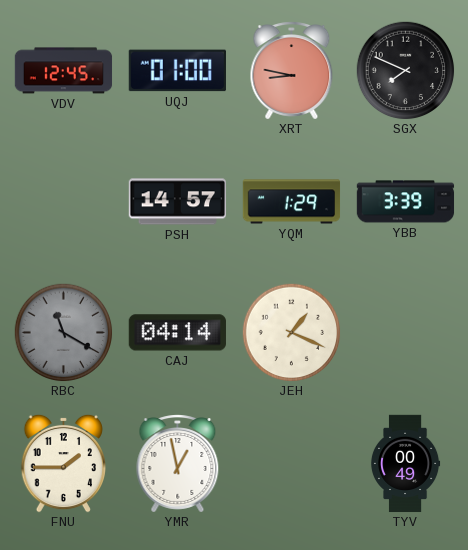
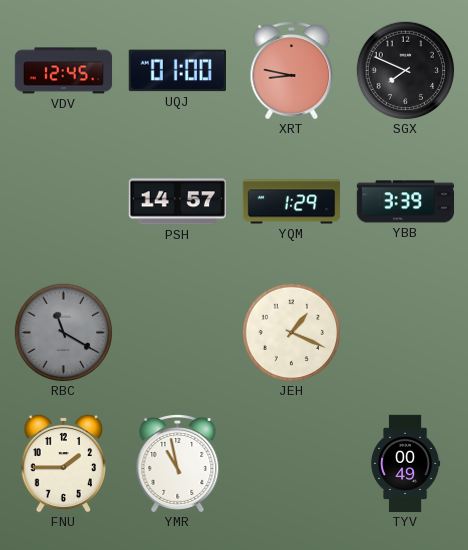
CAJ: 04:14 -> none
YMR: 12:58 -> 10:58
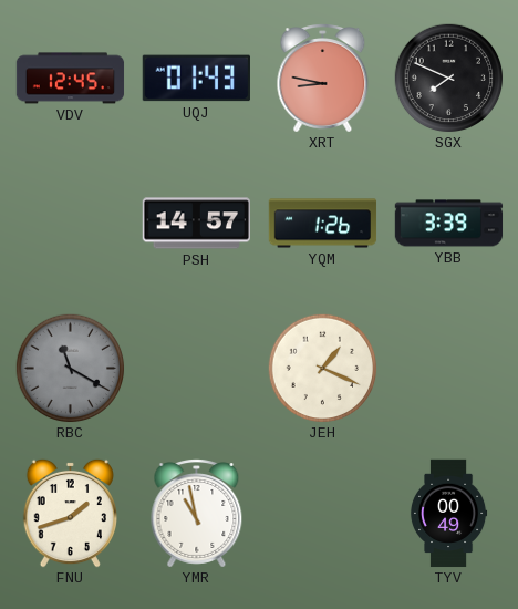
UQJ: 01:00 -> 01:43
YQM: 1:29 -> 1:26
FNU: 1:45 -> 1:42
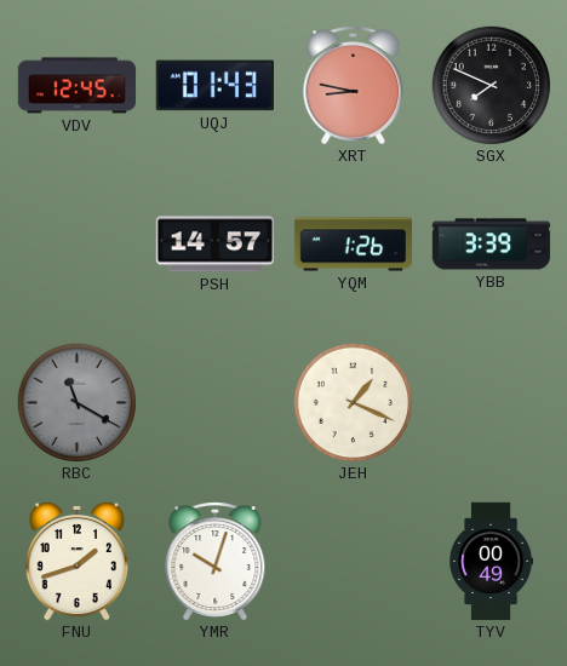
YMR: 10:58 -> 10:03
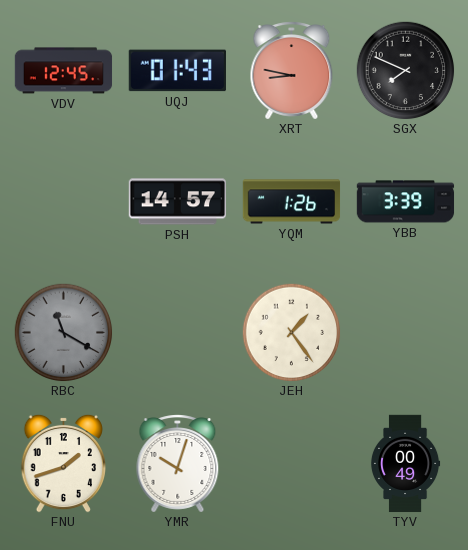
JEH: 1:19 -> 1:24
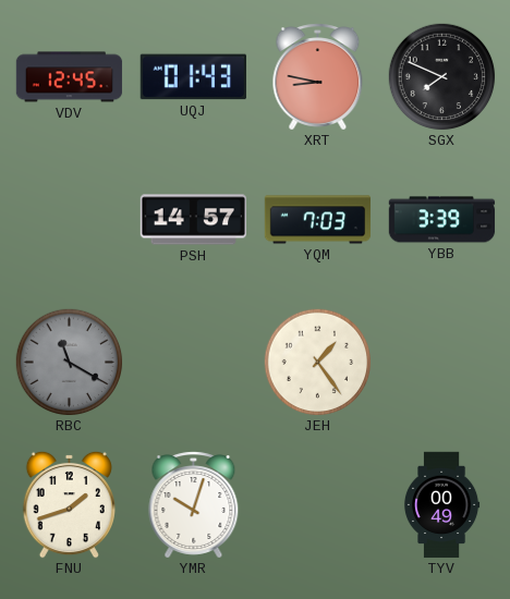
YQM: 1:26 -> 7:03
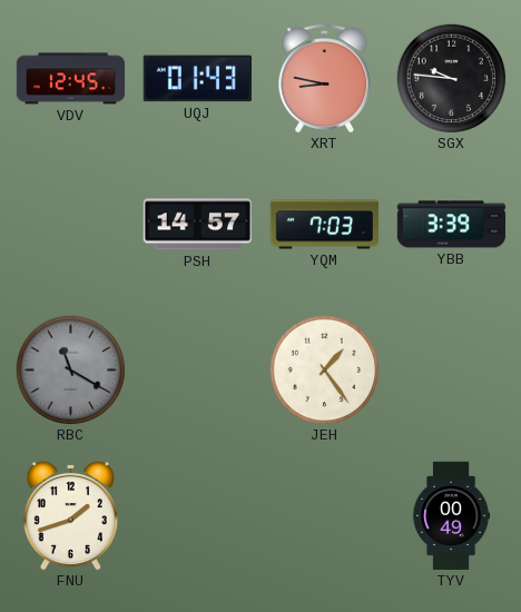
SGX: 7:49 -> 9:46
YMR: 10:03 -> none
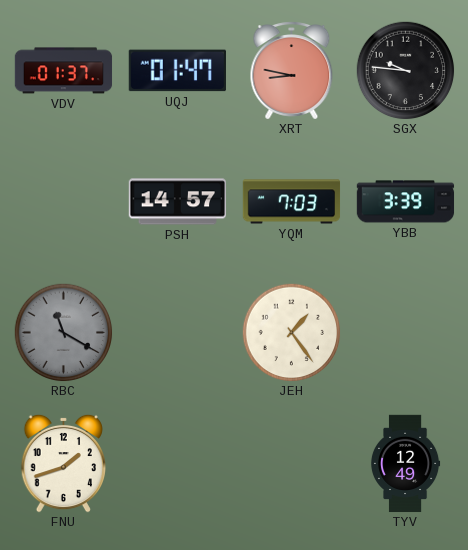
VDV: 12:45 -> 01:37
UQJ: 01:43 -> 01:47
TYV: 00:49 -> 12:49
